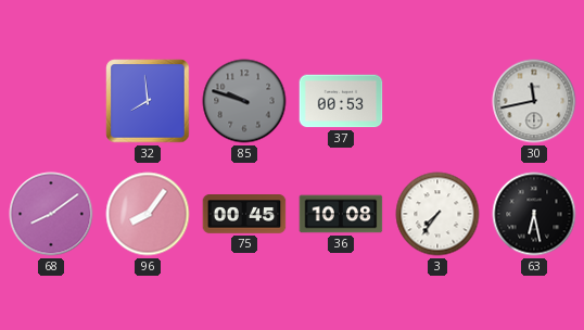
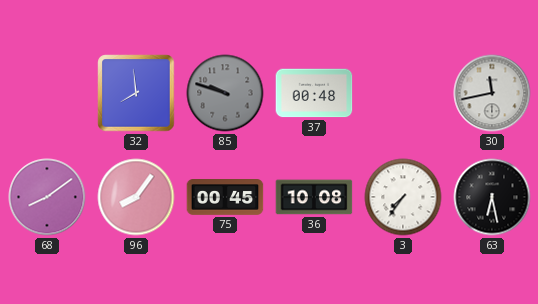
37: 00:53 -> 00:48
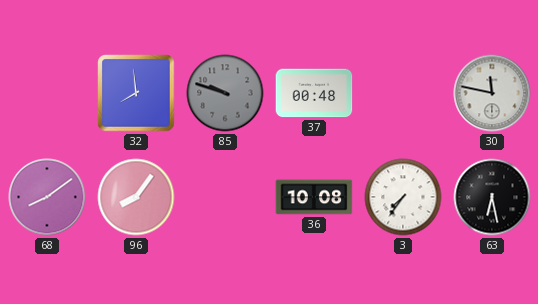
30: 11:43 -> 11:47
75: 00:45 -> none
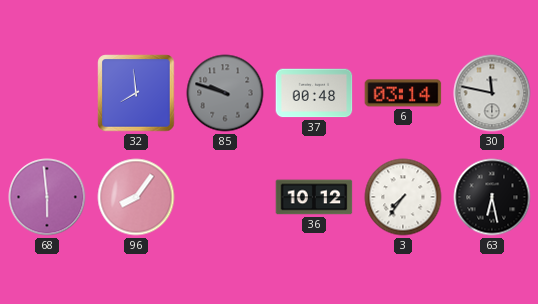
6: none -> 03:14
68: 8:09 -> 5:59
36: 10:08 -> 10:12
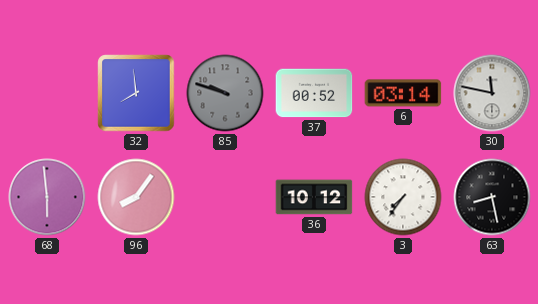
37: 00:48 -> 00:52
63: 6:28 -> 8:28
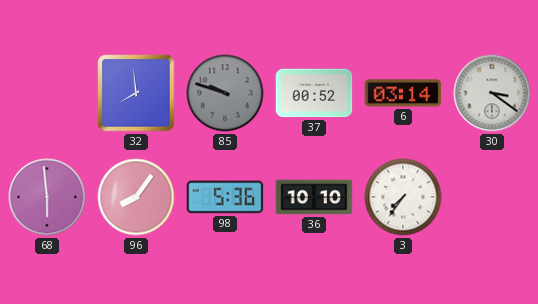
30: 11:47 -> 3:21
98: none -> 5:36
36: 10:12 -> 10:10
63: 8:28 -> none
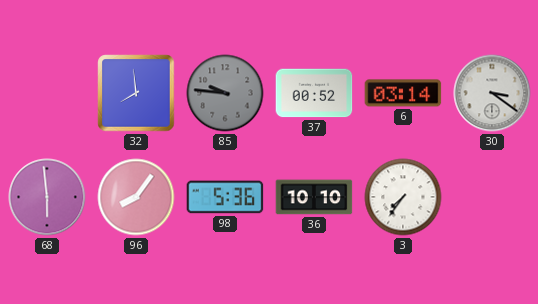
85: 9:48 -> 9:46
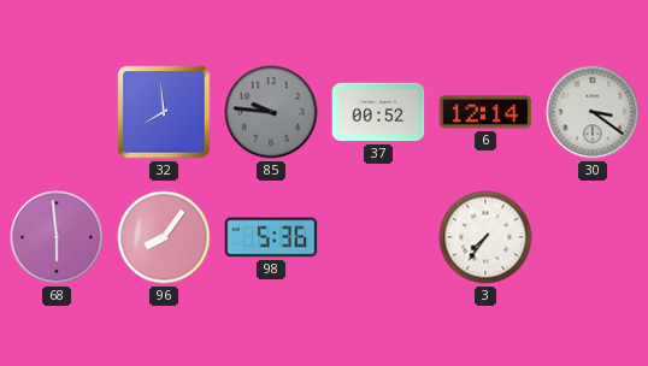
6: 03:14 -> 12:14
36: 10:10 -> none
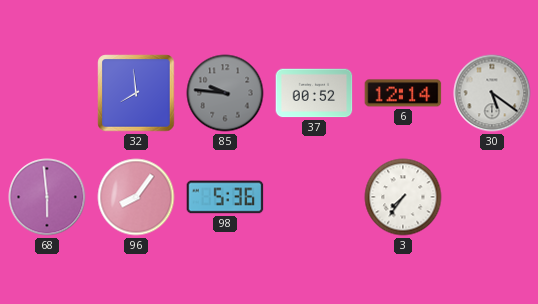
30: 3:21 -> 5:21
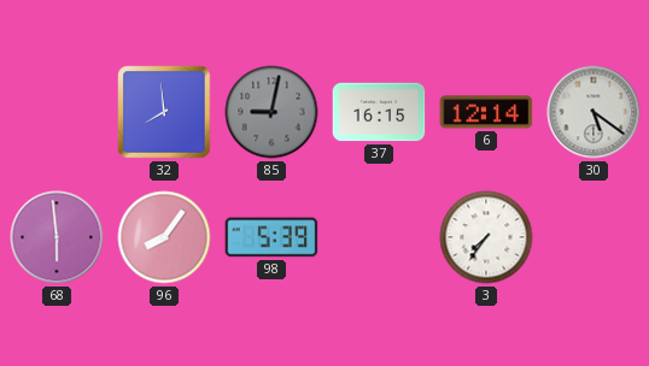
85: 9:46 -> 9:02
37: 00:52 -> 16:15
98: 5:36 -> 5:39
